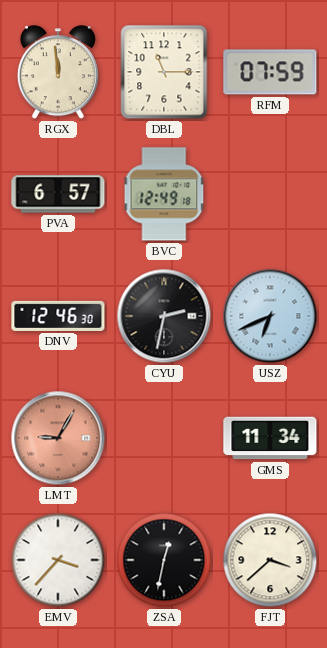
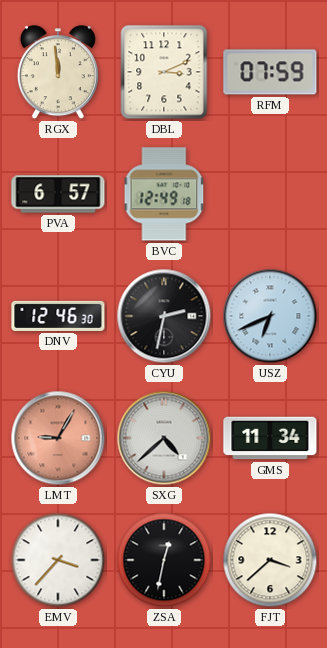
DBL: 11:15 -> 3:11
SXG: none -> 4:38
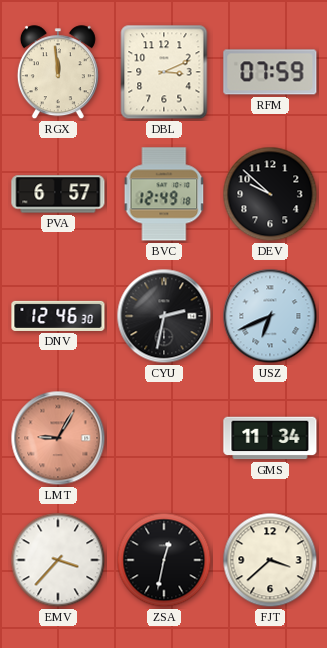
DEV: none -> 9:52
SXG: 4:38 -> none
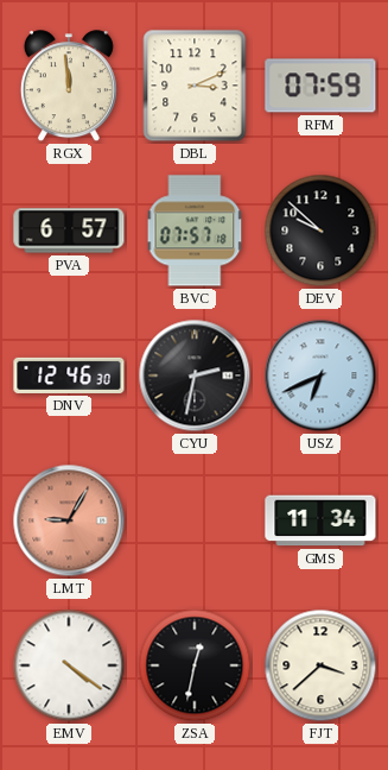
BVC: 12:49 -> 07:57
EMV: 3:37 -> 4:21
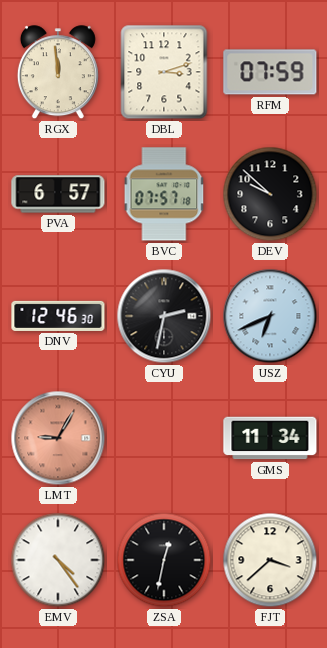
DBL: 3:11 -> 3:12
EMV: 4:21 -> 4:24
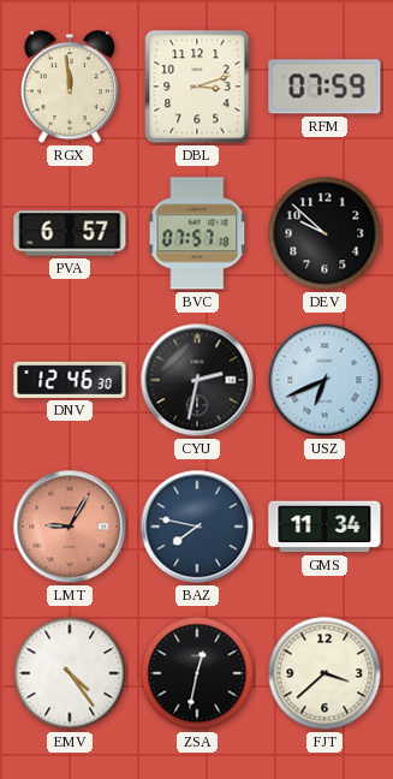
BAZ: none -> 7:47
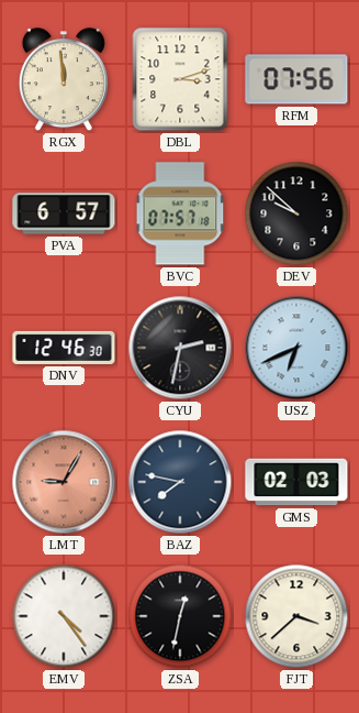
RFM: 07:59 -> 07:56
GMS: 11:34 -> 02:03
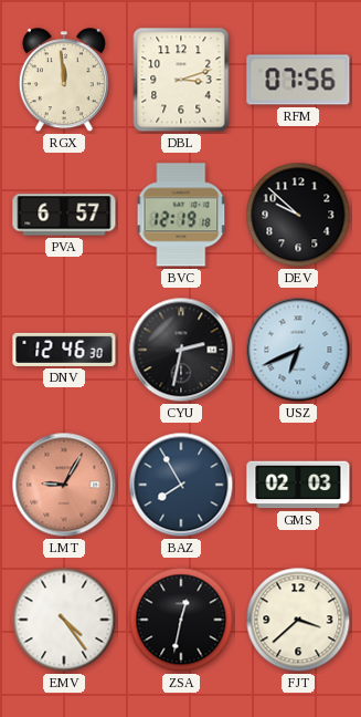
BVC: 07:57 -> 12:19
BAZ: 7:47 -> 7:55
